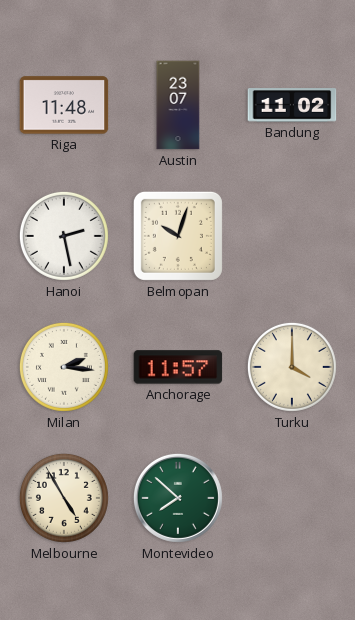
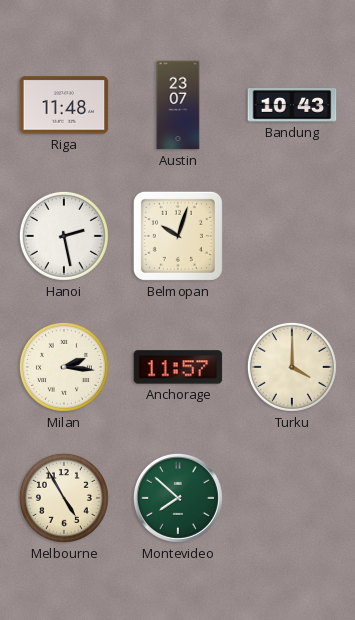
Bandung: 11:02 -> 10:43
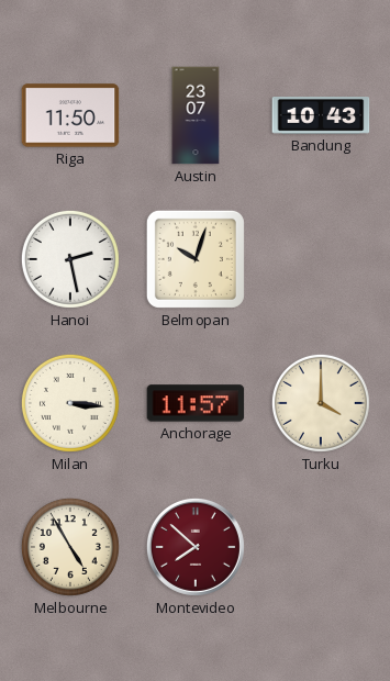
Riga: 11:48 -> 11:50
Milan: 2:16 -> 3:16
Montevideo dial: green -> burgundy
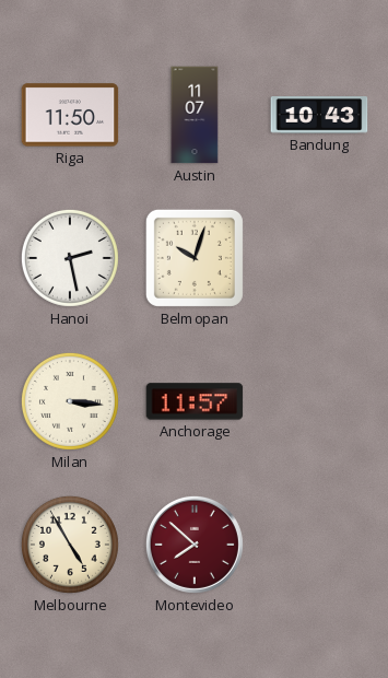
Austin: 23:07 -> 11:07
Turku: 4:00 -> none
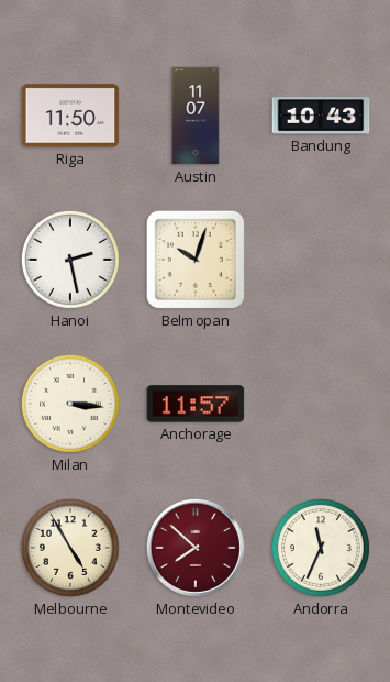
Andorra: none -> 11:34
